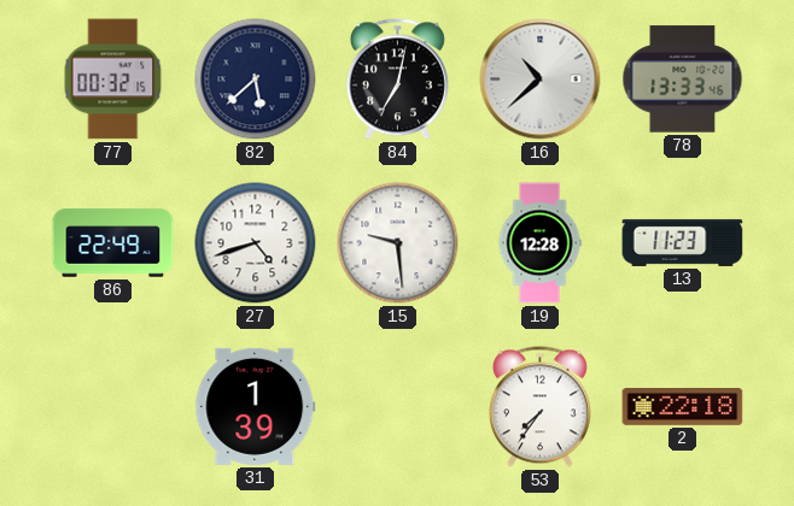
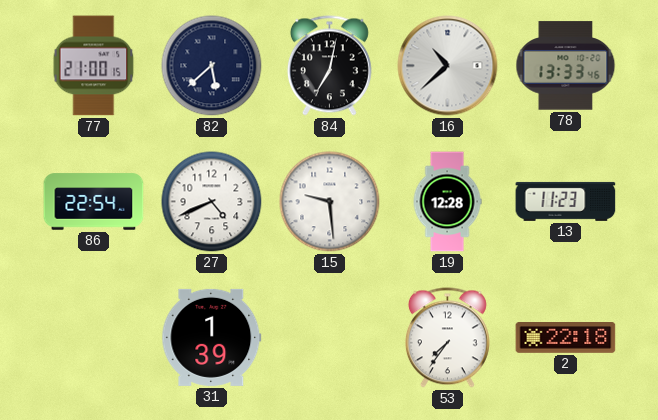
77: 00:32 -> 21:00
86: 22:49 -> 22:54
27: 4:42 -> 4:41
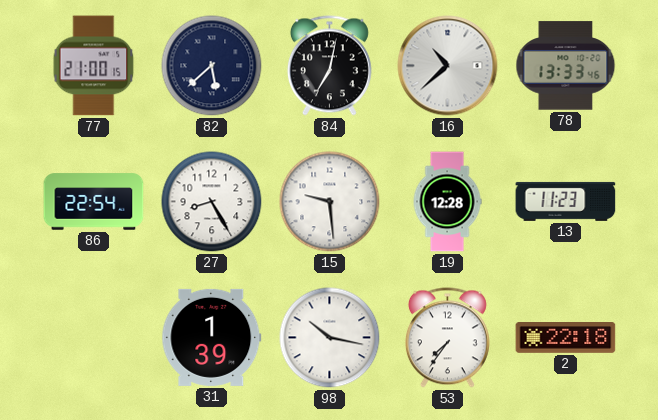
27: 4:41 -> 8:25
98: none -> 10:17
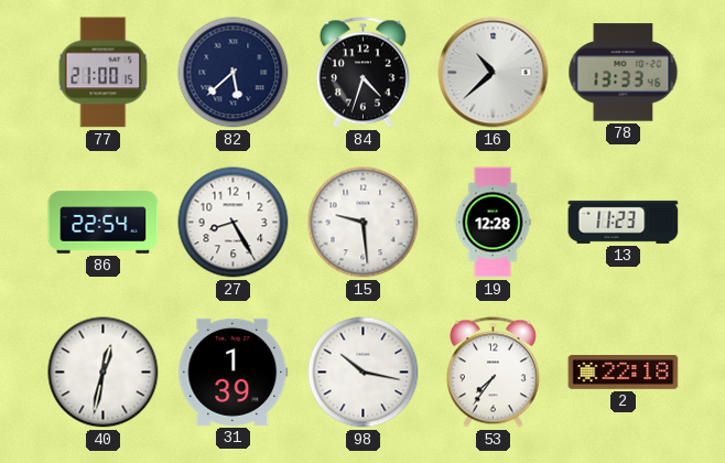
84: 7:02 -> 4:33
40: none -> 12:32
